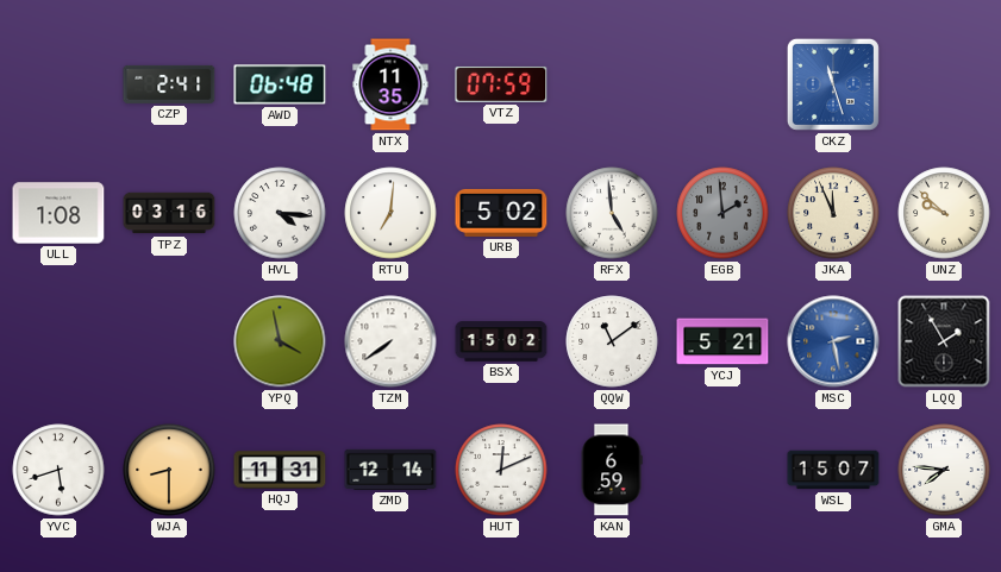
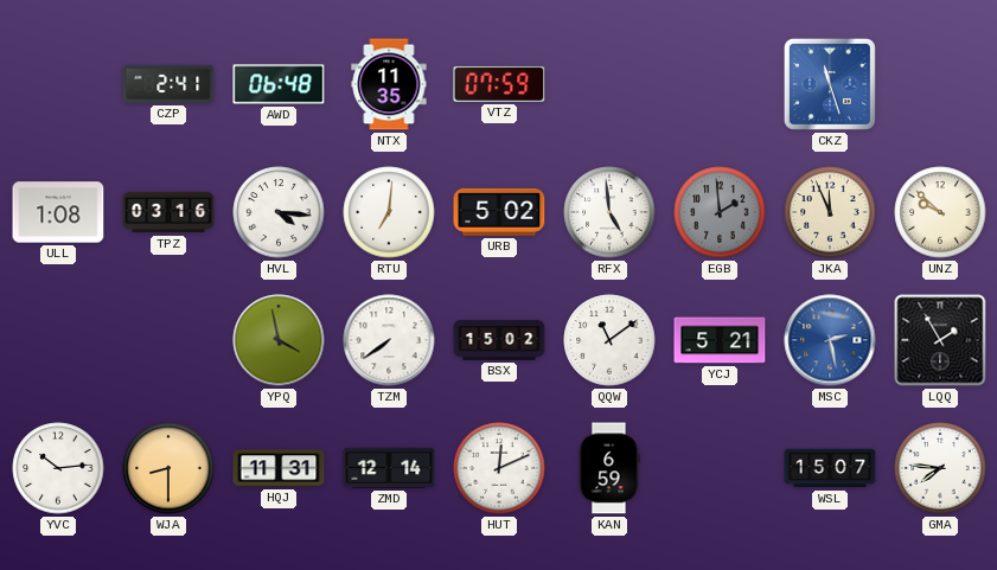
YVC: 5:42 -> 10:14
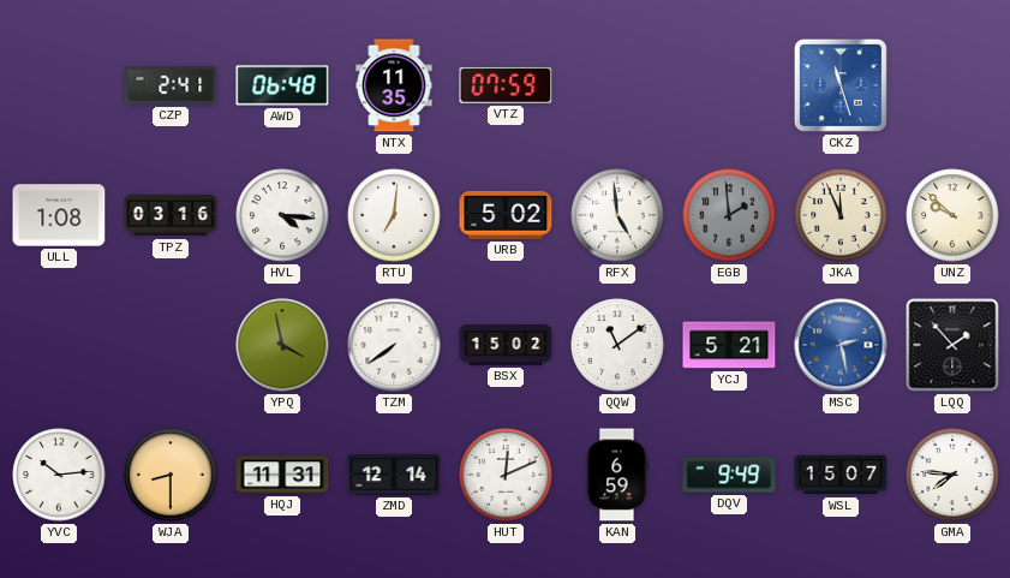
LQQ: 1:55 -> 1:53
DQV: none -> 9:49
